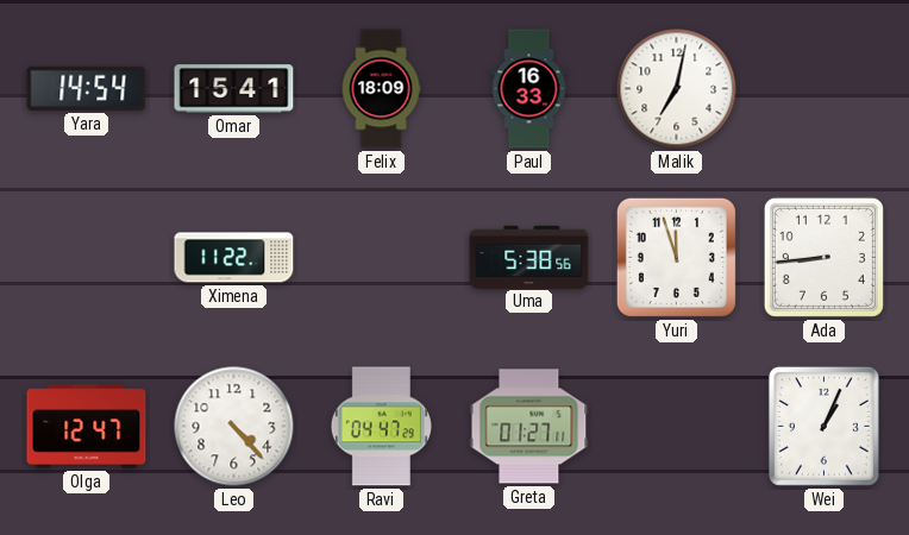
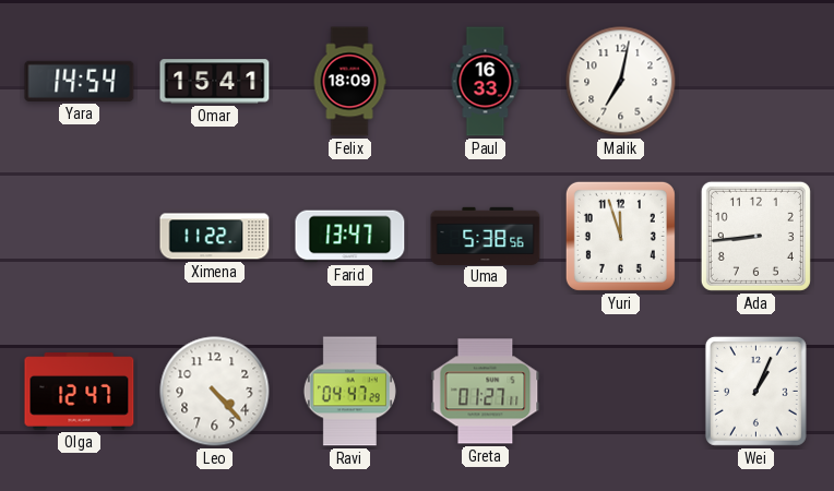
Farid: none -> 13:47
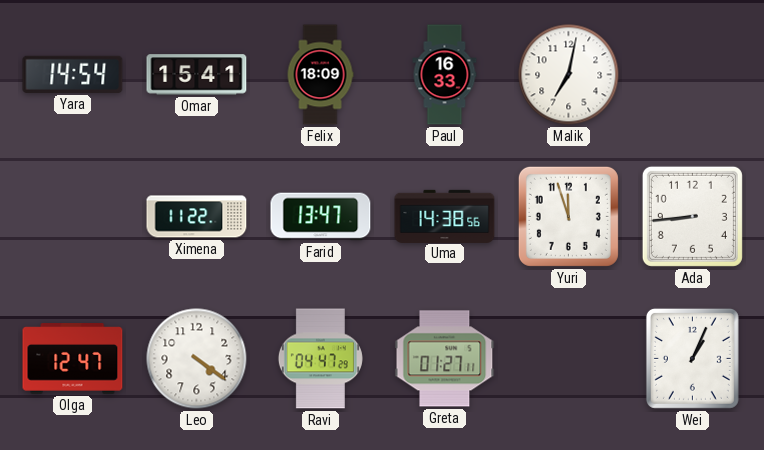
Uma: 5:38 -> 14:38
Leo: 4:23 -> 4:21
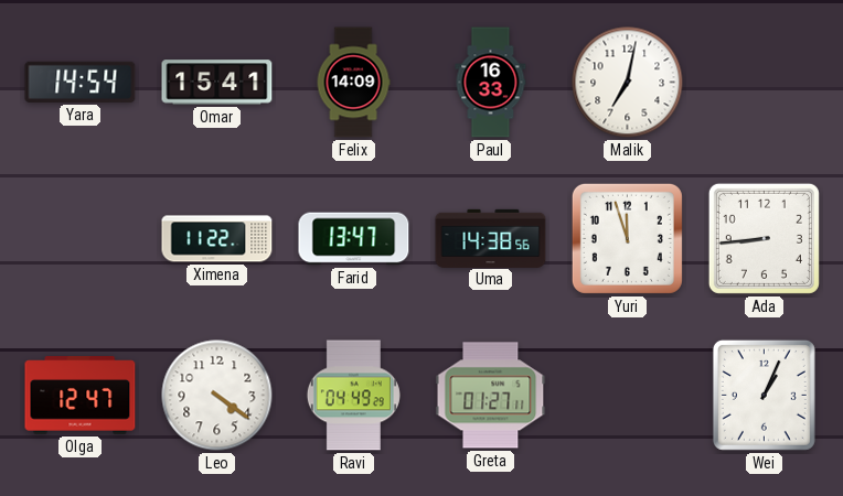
Felix: 18:09 -> 14:09
Ravi: 04:47 -> 04:49
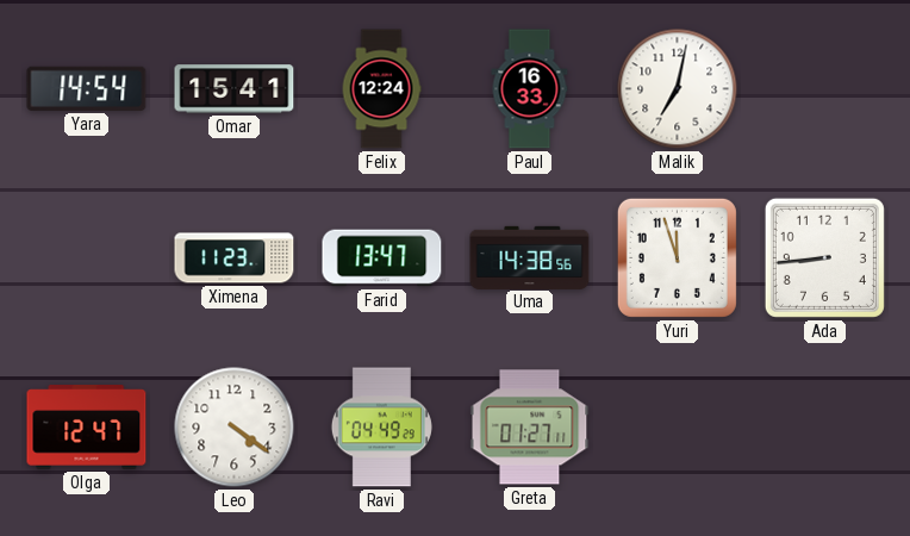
Felix: 14:09 -> 12:24
Ximena: 11:22 -> 11:23
Wei: 1:04 -> none
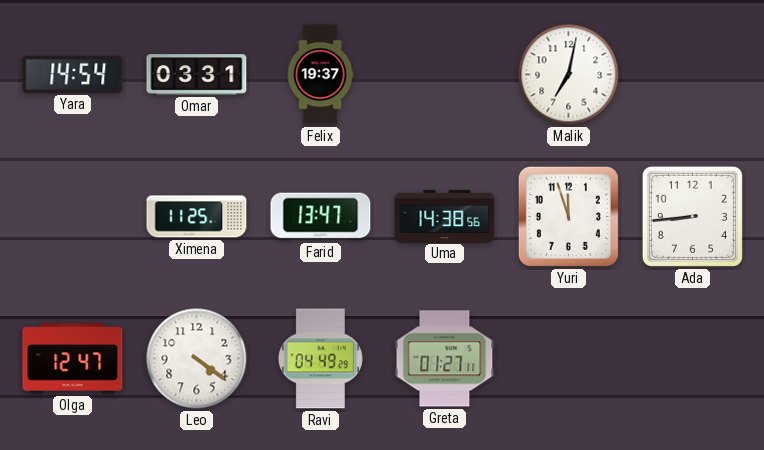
Omar: 15:41 -> 03:31
Felix: 12:24 -> 19:37
Paul: 16:33 -> none
Ximena: 11:23 -> 11:25
